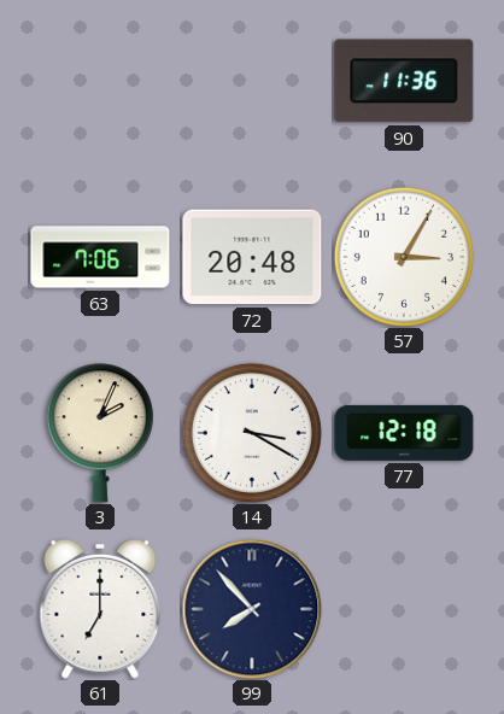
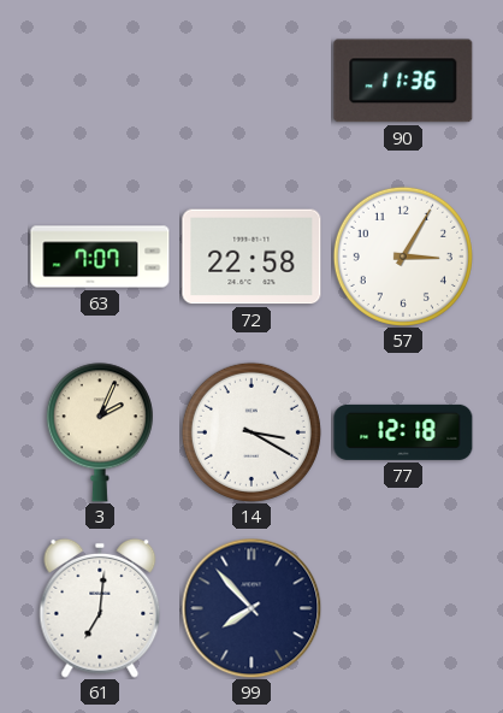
63: 7:06 -> 7:07
72: 20:48 -> 22:58
61: 7:00 -> 7:01
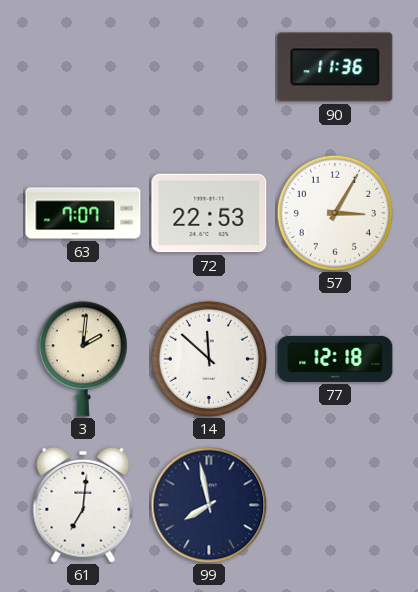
72: 22:58 -> 22:53
3: 2:04 -> 2:01
14: 3:20 -> 11:52
99: 7:53 -> 7:58
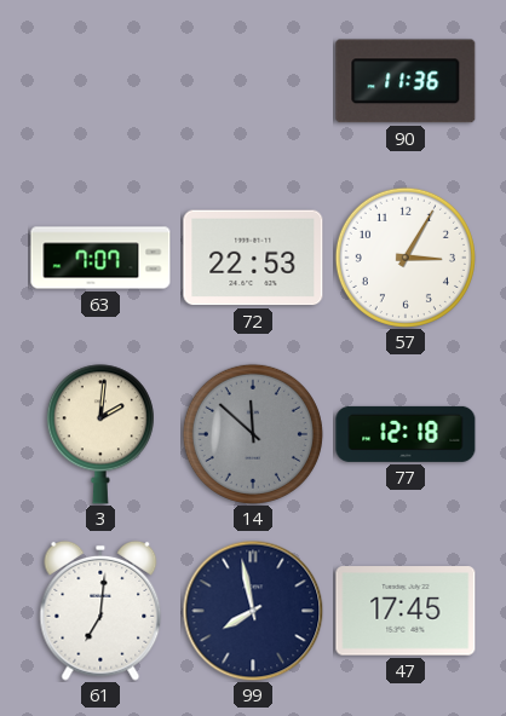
14 dial: white -> grey
47: none -> 17:45
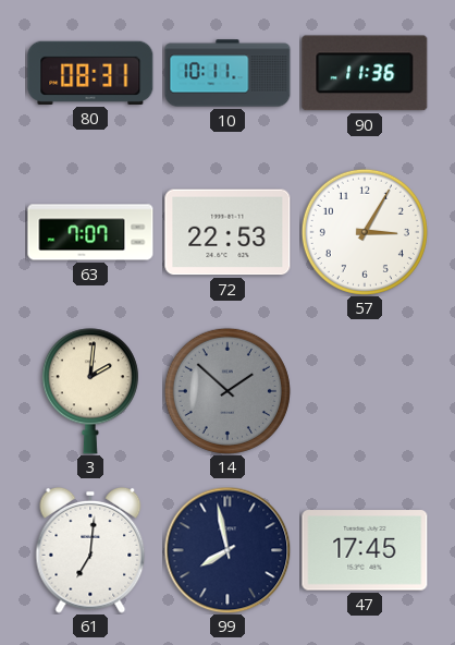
80: none -> 08:31
10: none -> 10:11
14: 11:52 -> 1:52
77: 12:18 -> none
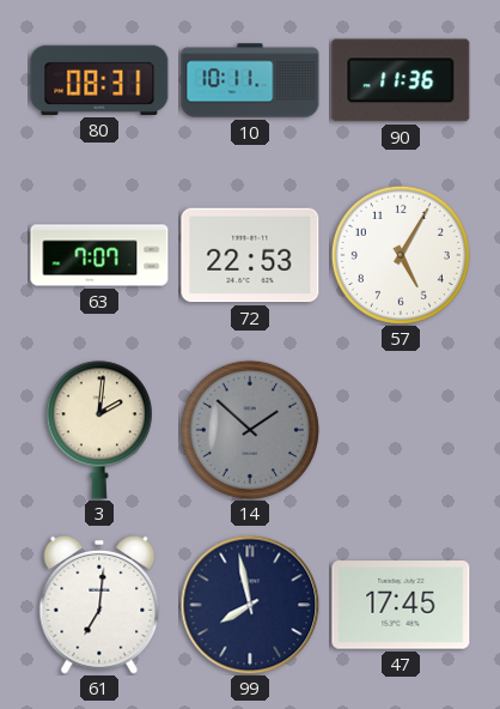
57: 3:05 -> 5:05
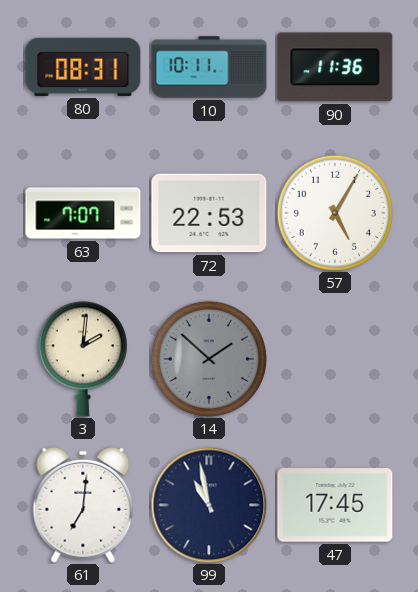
99: 7:58 -> 10:58
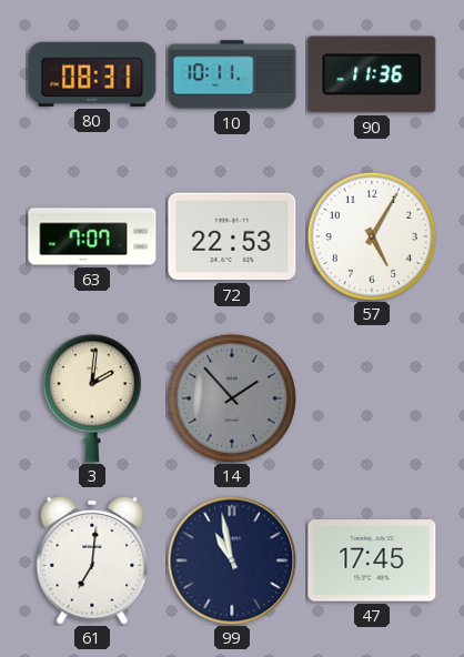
14: 1:52 -> 1:53
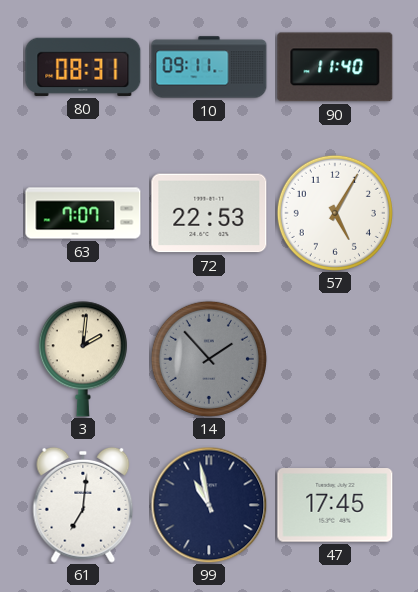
10: 10:11 -> 09:11
90: 11:36 -> 11:40
